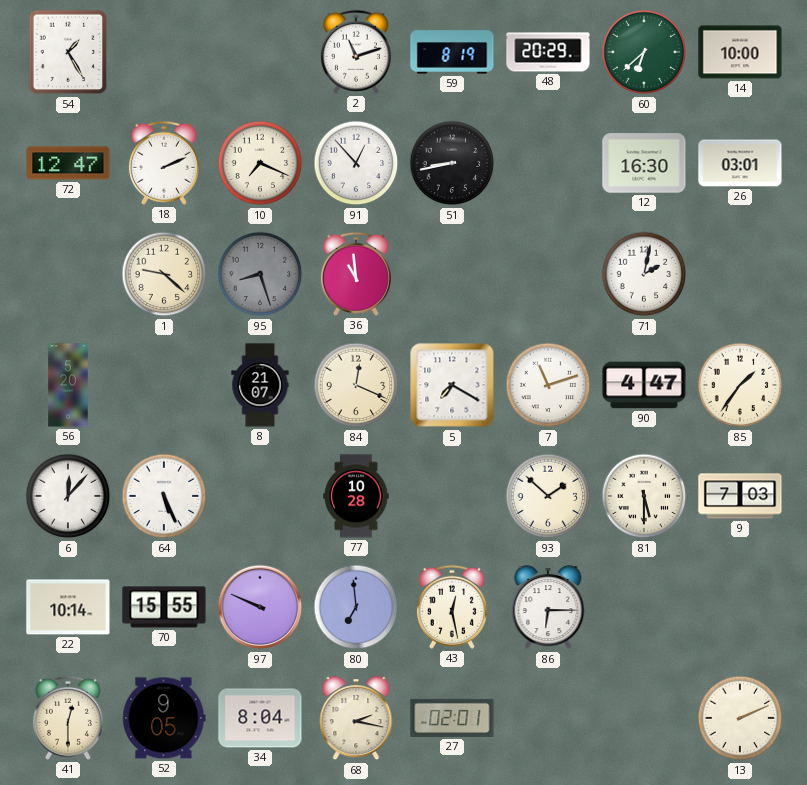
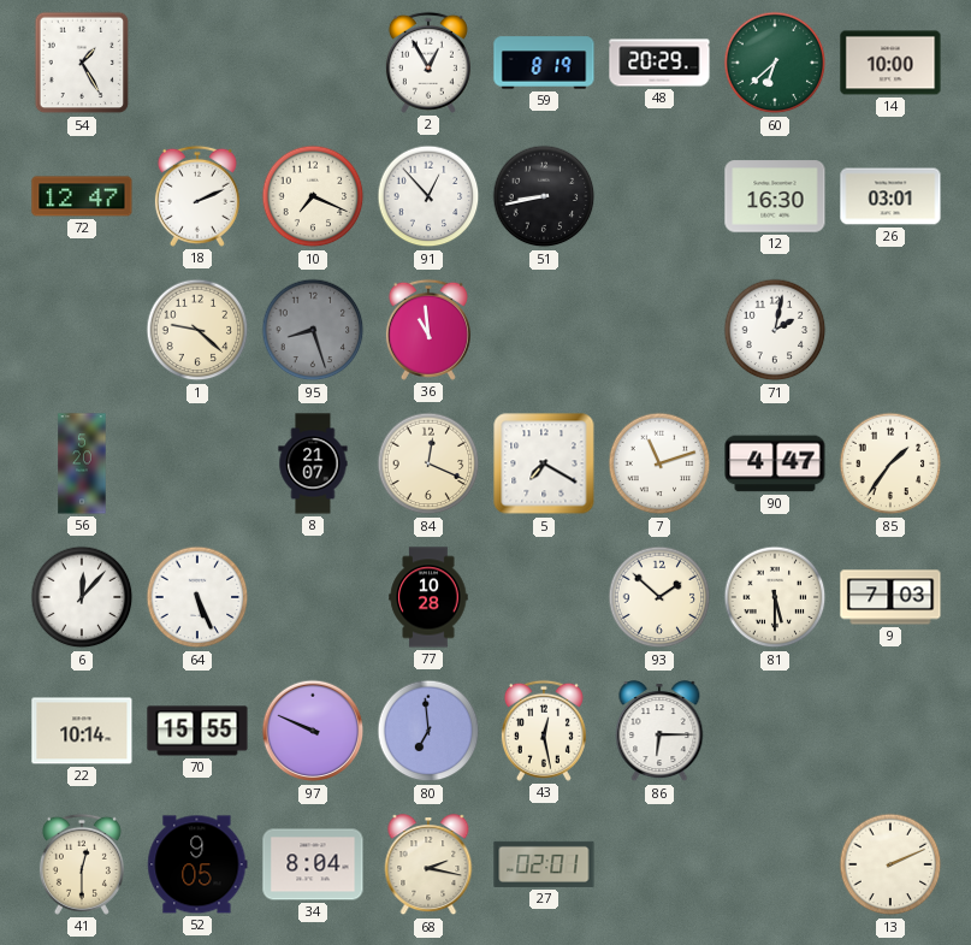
2: 11:12 -> 12:55
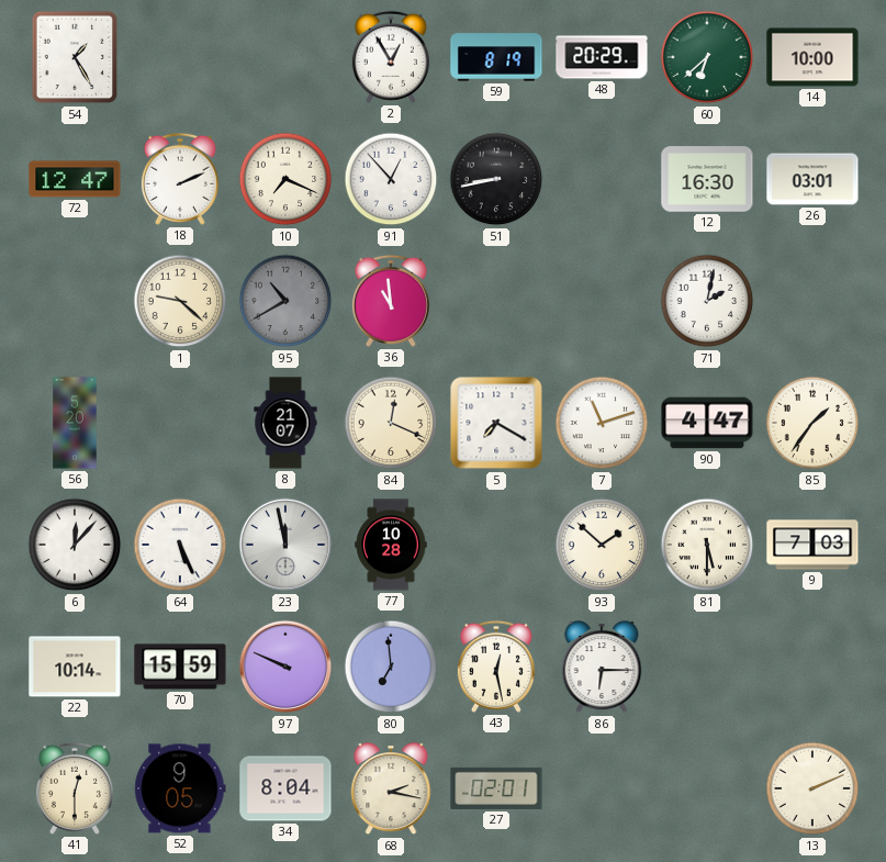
95: 8:27 -> 10:40
23: none -> 11:58
70: 15:55 -> 15:59
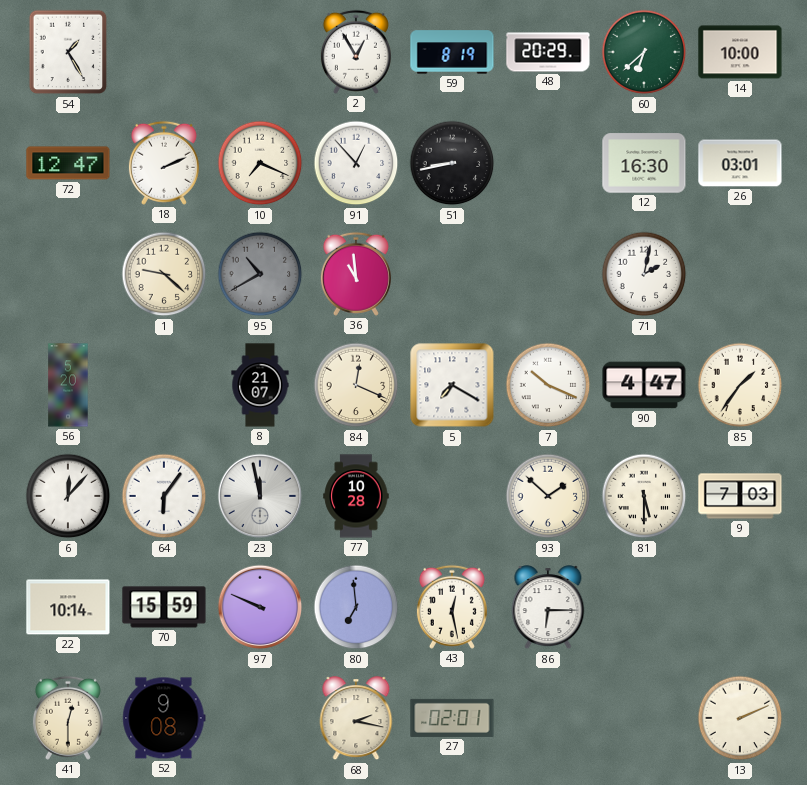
7: 11:12 -> 10:19
64: 5:26 -> 6:06
52: 9:05 -> 9:08
34: 8:04 -> none
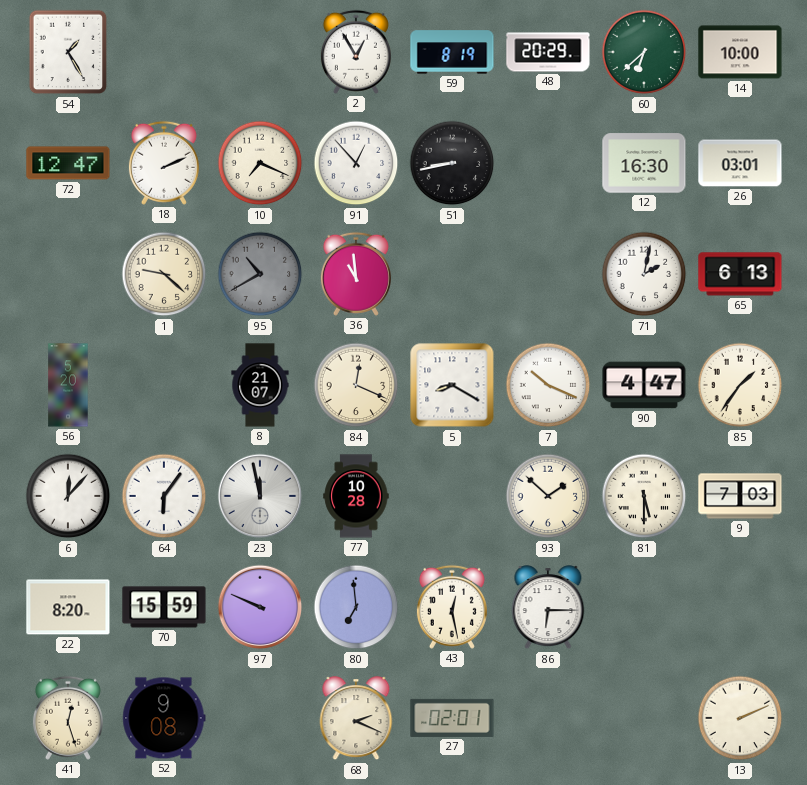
65: none -> 6:13
5: 7:20 -> 8:20
22: 10:14 -> 8:20
41: 12:30 -> 12:27
68: 2:17 -> 2:19
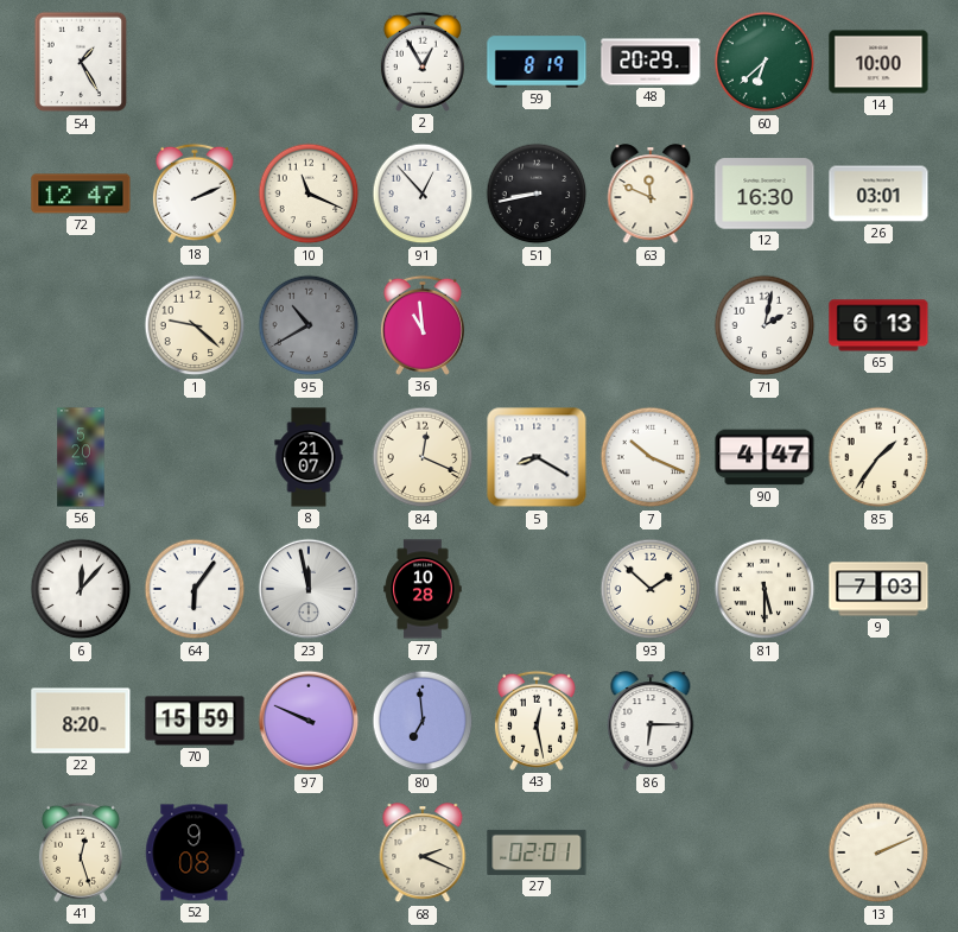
10: 7:19 -> 11:19
63: none -> 11:49
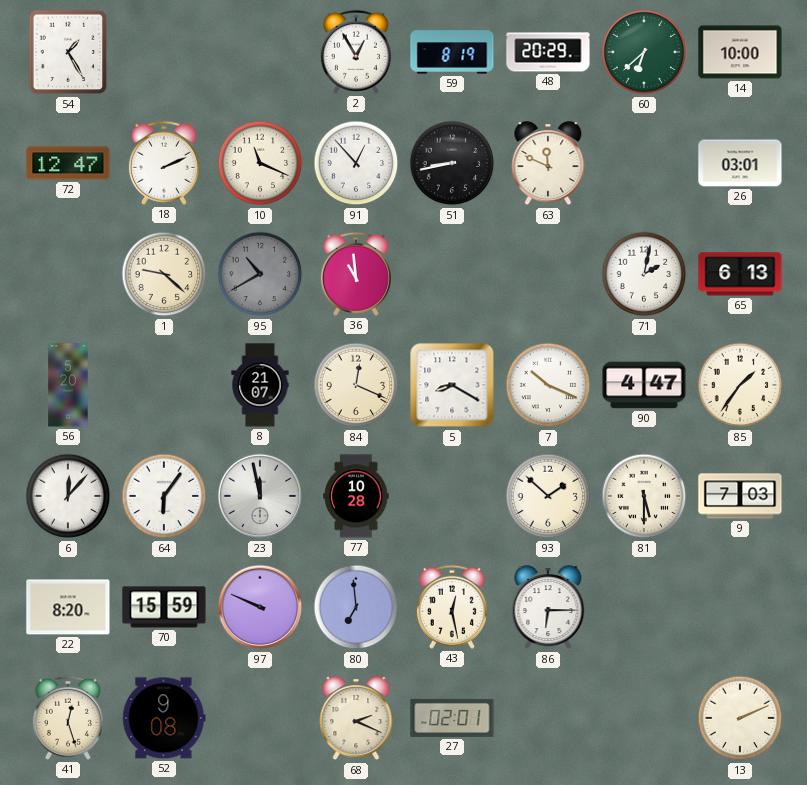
12: 16:30 -> none
